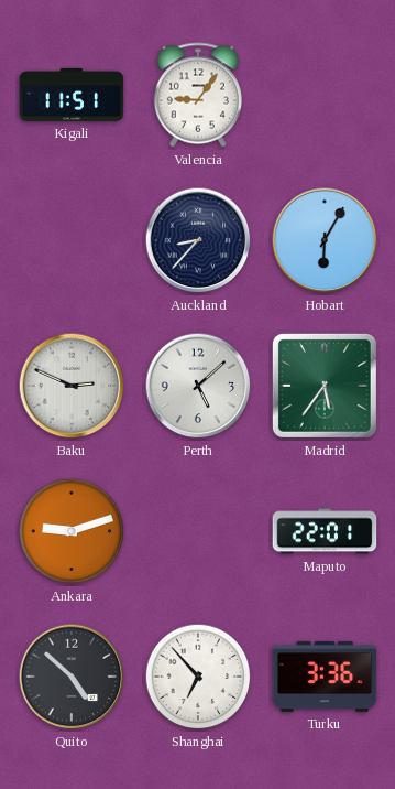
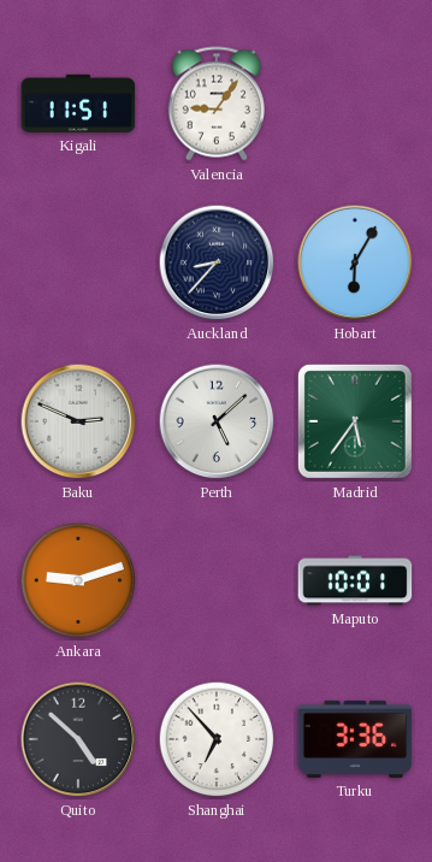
Maputo: 22:01 -> 10:01
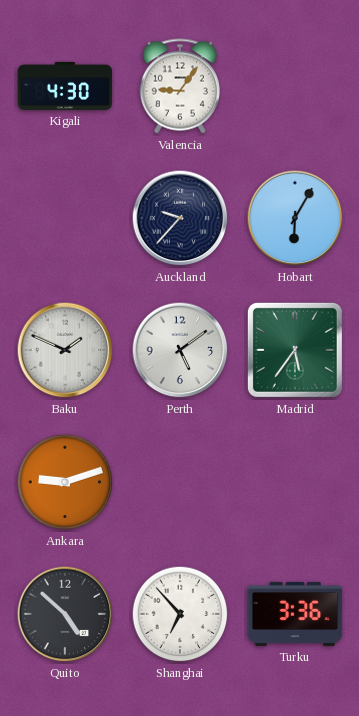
Kigali: 11:51 -> 4:30
Auckland: 8:37 -> 9:37
Baku: 2:49 -> 1:49
Perth: 5:08 -> 5:09
Maputo: 10:01 -> none
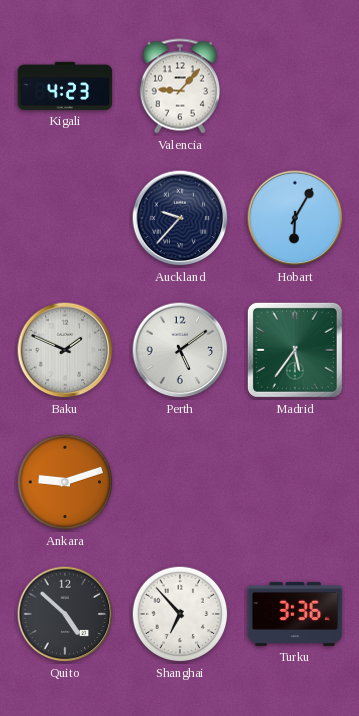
Kigali: 4:30 -> 4:23
Valencia: 9:06 -> 9:07
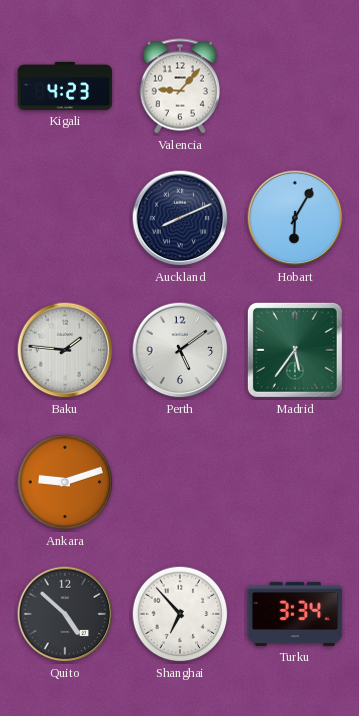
Auckland: 9:37 -> 8:11
Baku: 1:49 -> 1:46
Turku: 3:36 -> 3:34
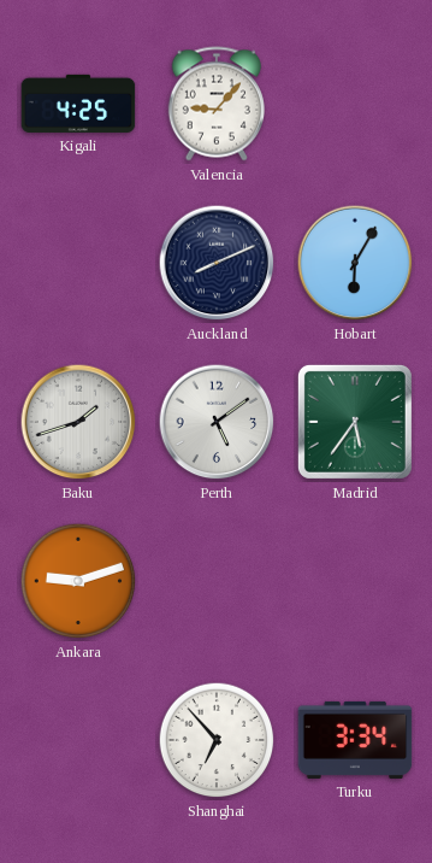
Kigali: 4:23 -> 4:25
Baku: 1:46 -> 1:42
Quito: 4:52 -> none
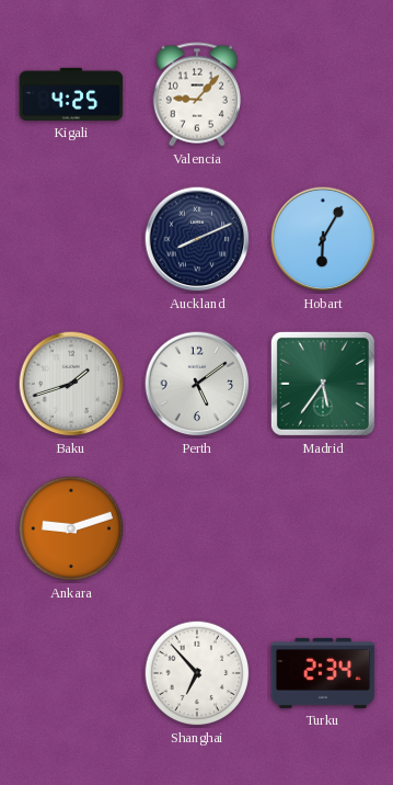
Turku: 3:34 -> 2:34
